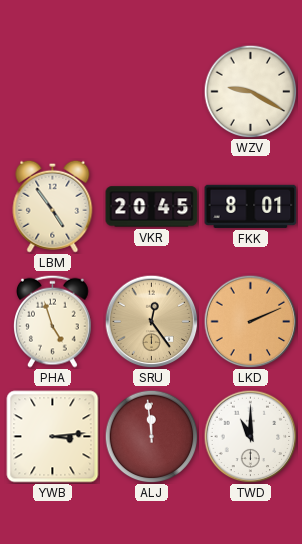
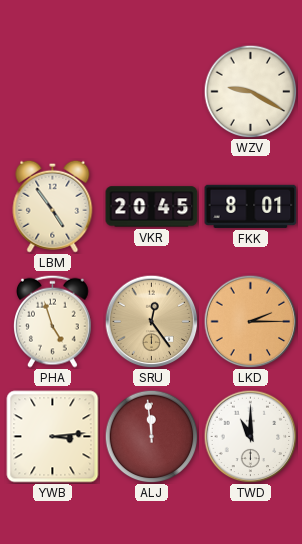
LKD: 2:11 -> 2:15
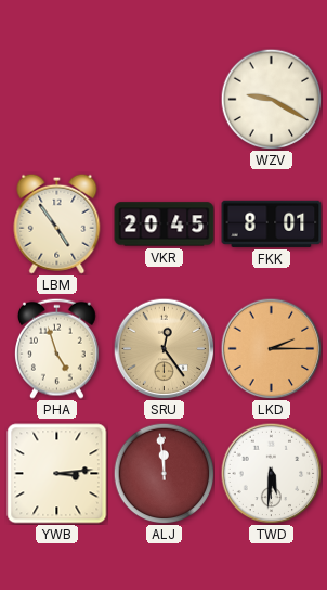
TWD: 11:00 -> 5:31
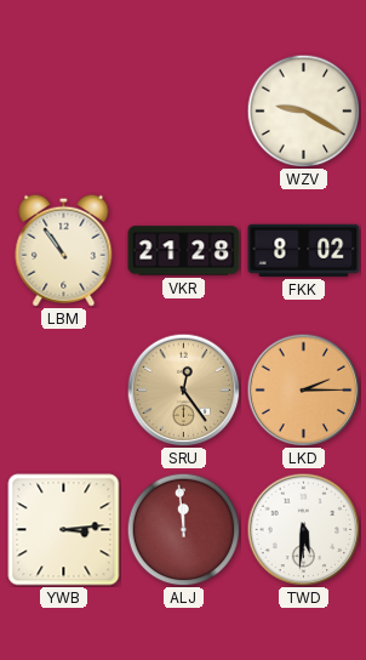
LBM: 4:54 -> 10:54
VKR: 20:45 -> 21:28
FKK: 8:01 -> 8:02
PHA: 4:57 -> none
